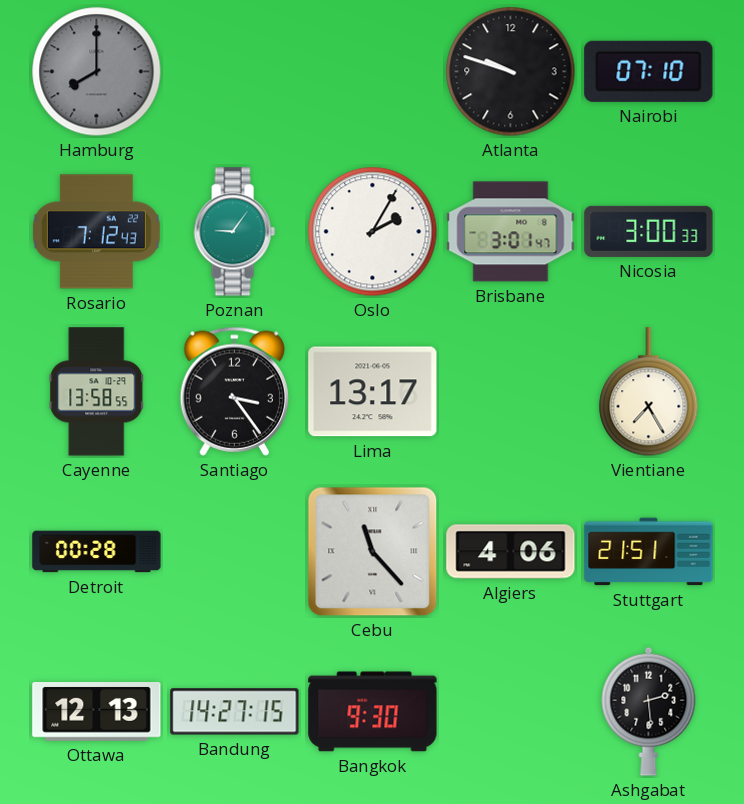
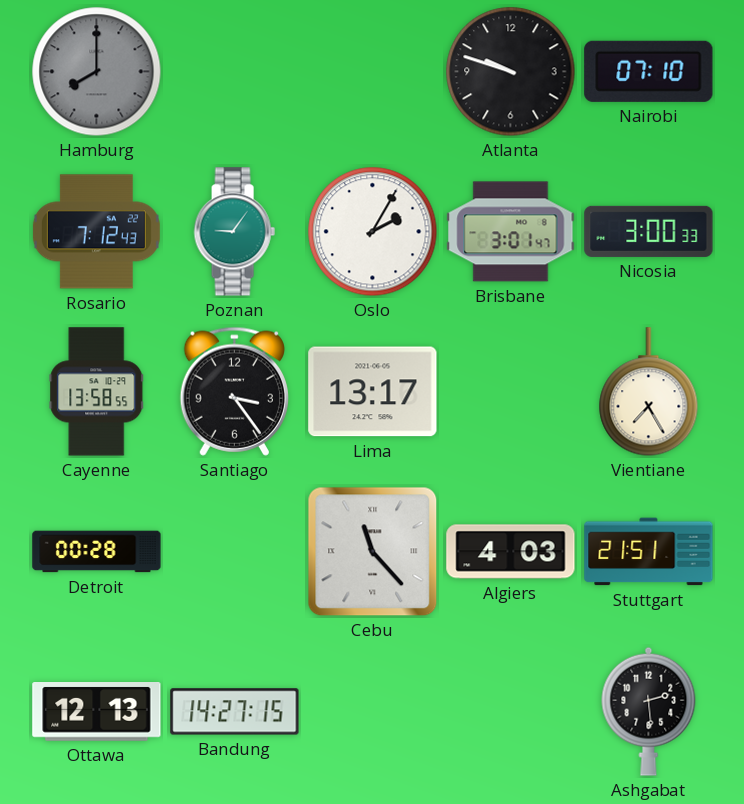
Algiers: 4:06 -> 4:03
Bangkok: 9:30 -> none
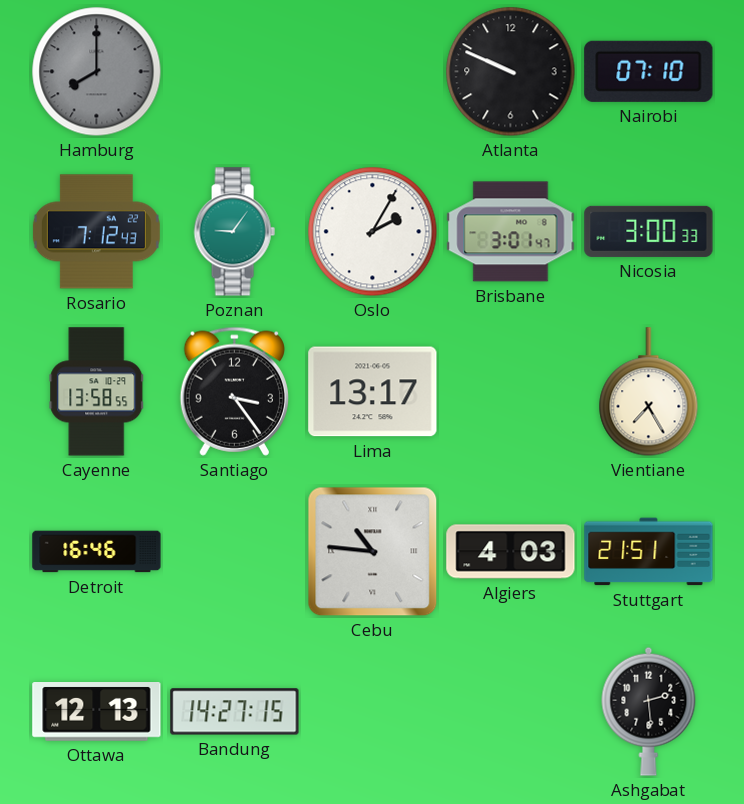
Atlanta: 9:48 -> 9:49
Detroit: 00:28 -> 16:46
Cebu: 11:23 -> 10:46
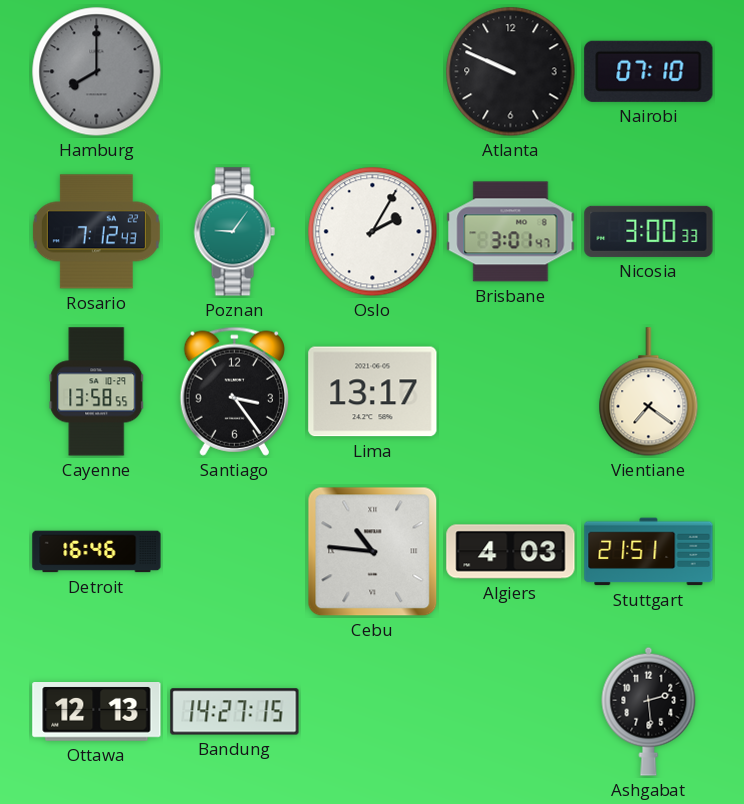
Vientiane: 7:25 -> 7:21
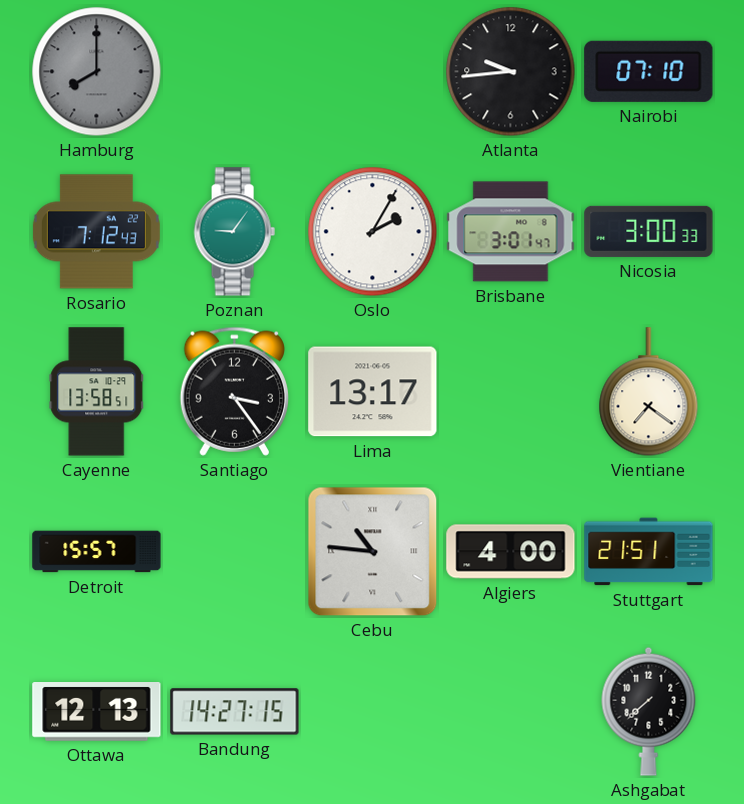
Atlanta: 9:49 -> 9:44
Cayenne: 13:58:55 -> 13:58:51
Detroit: 16:46 -> 15:57
Algiers: 4:03 -> 4:00
Ashgabat: 2:29 -> 7:38
